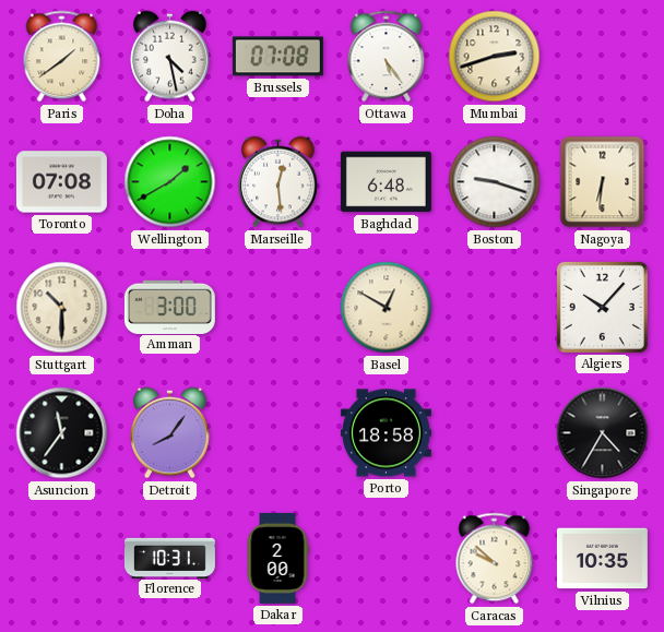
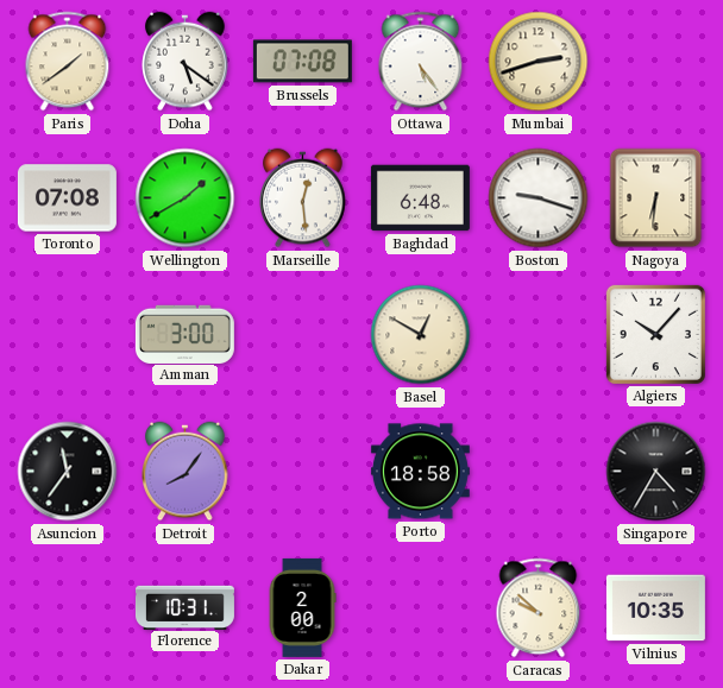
Doha: 4:28 -> 5:21
Stuttgart: 10:30 -> none
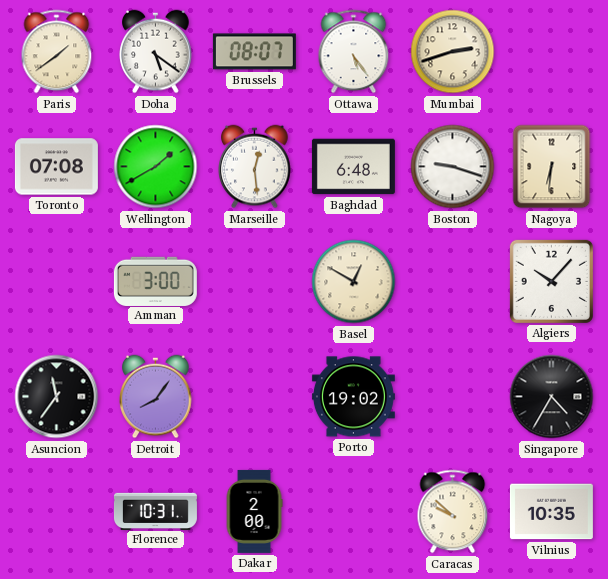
Brussels: 07:08 -> 08:07
Porto: 18:58 -> 19:02
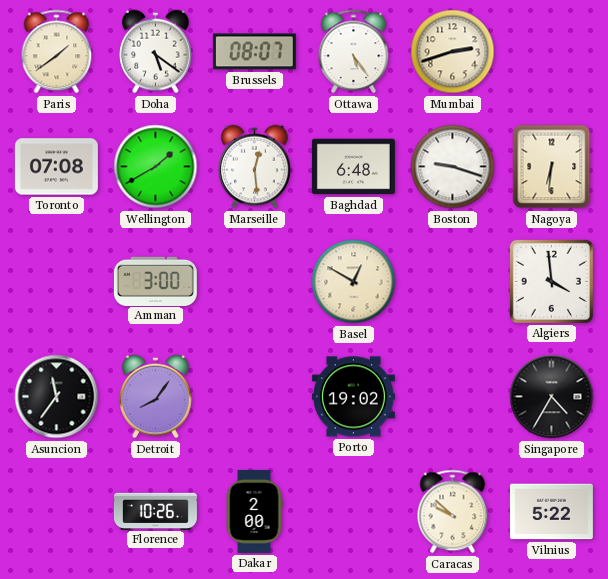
Algiers: 10:07 -> 3:59
Florence: 10:31 -> 10:26
Vilnius: 10:35 -> 5:22
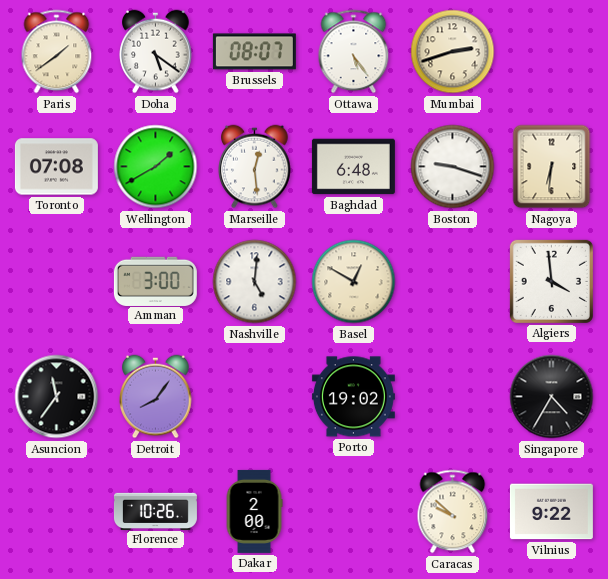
Nashville: none -> 5:01
Vilnius: 5:22 -> 9:22
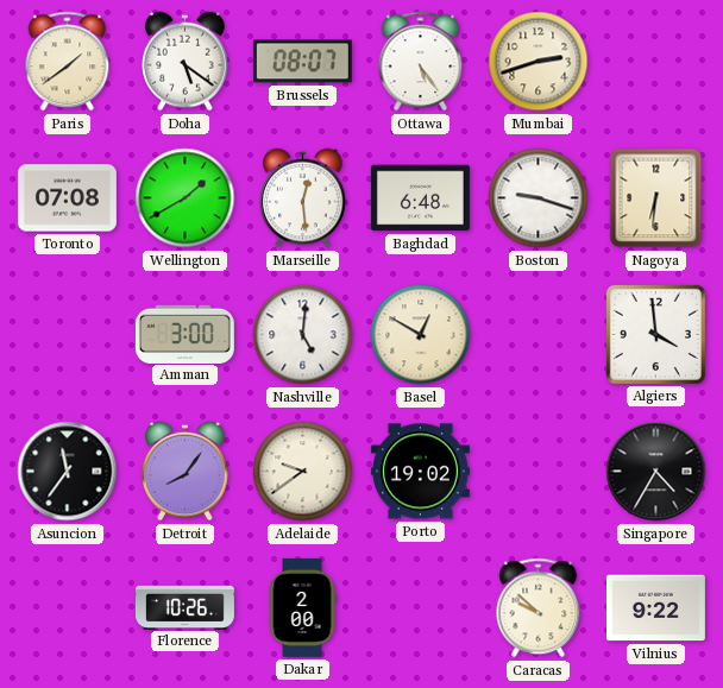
Adelaide: none -> 9:39
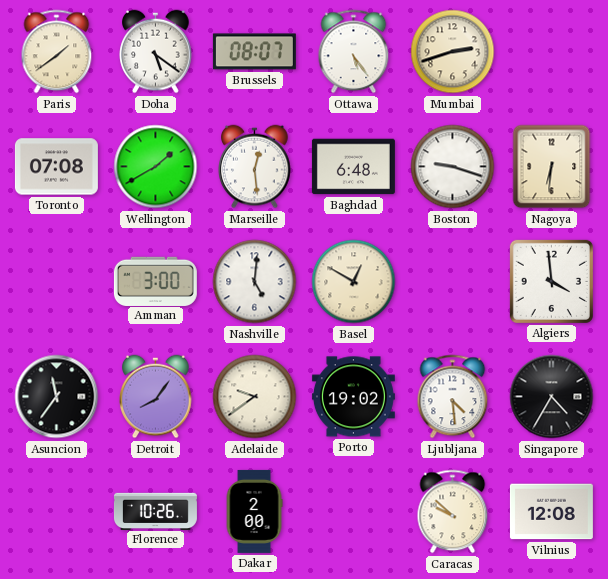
Ljubljana: none -> 4:29
Vilnius: 9:22 -> 12:08
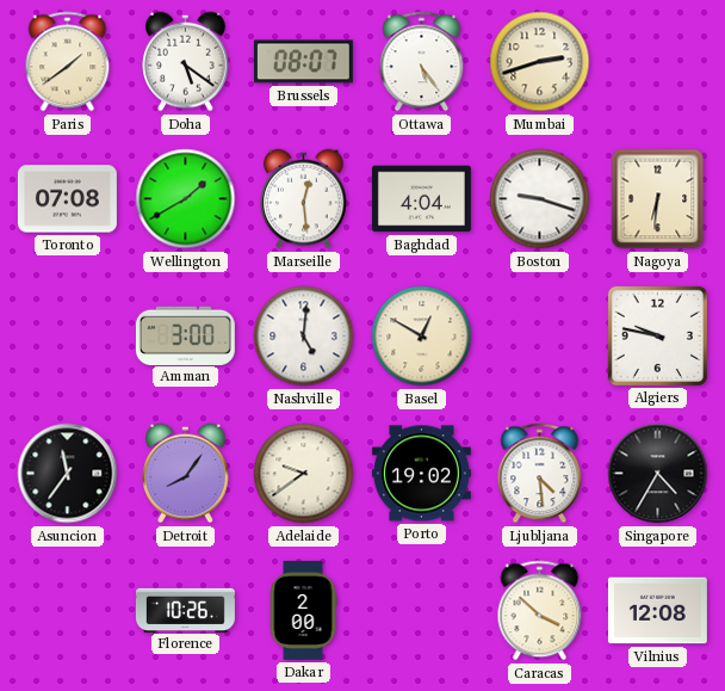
Baghdad: 6:48 -> 4:04
Algiers: 3:59 -> 9:47
Caracas: 9:52 -> 3:52
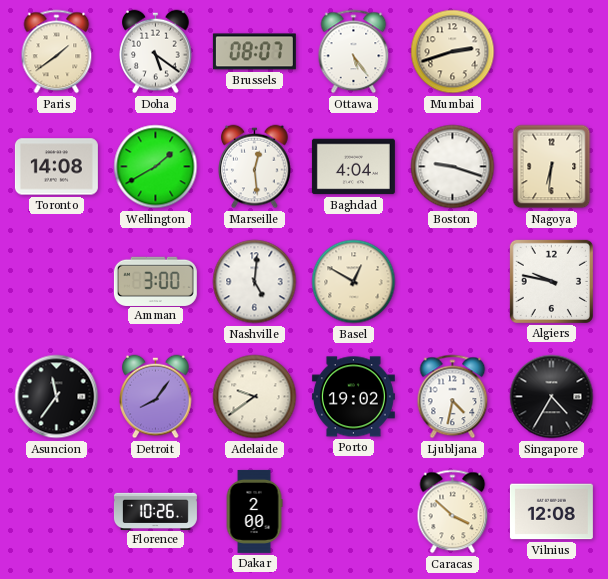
Toronto: 07:08 -> 14:08
Ljubljana: 4:29 -> 4:32
